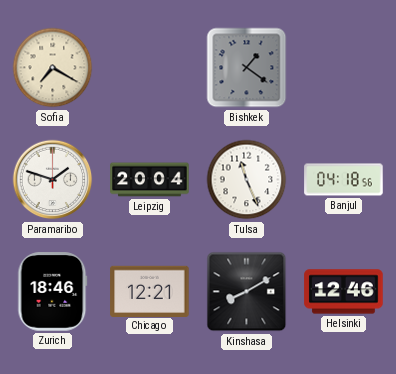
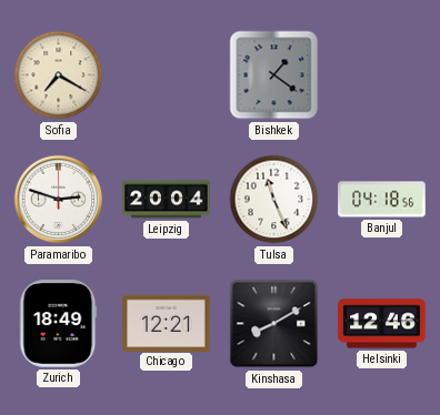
Paramaribo: 1:48 -> 2:48
Zurich: 18:46 -> 18:49
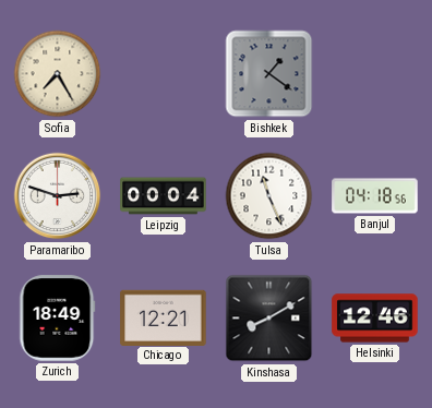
Sofia: 7:20 -> 7:25
Leipzig: 20:04 -> 00:04
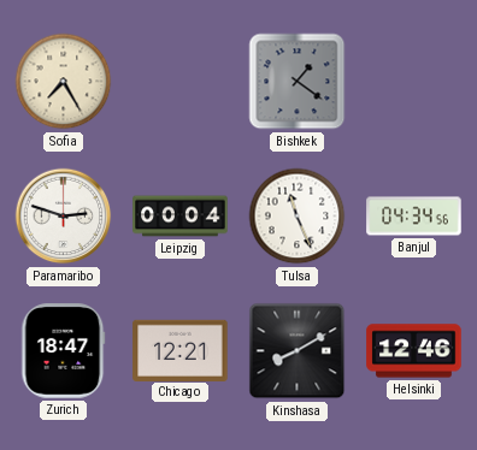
Banjul: 04:18 -> 04:34
Zurich: 18:49 -> 18:47
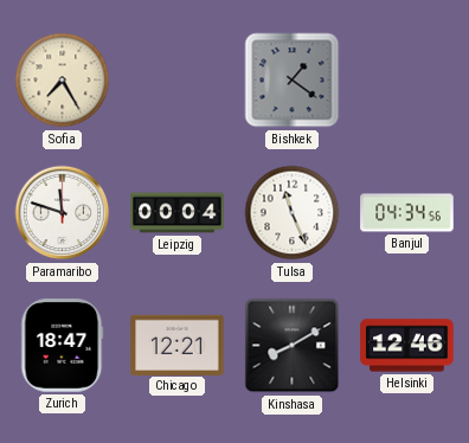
Paramaribo: 2:48 -> 11:48
